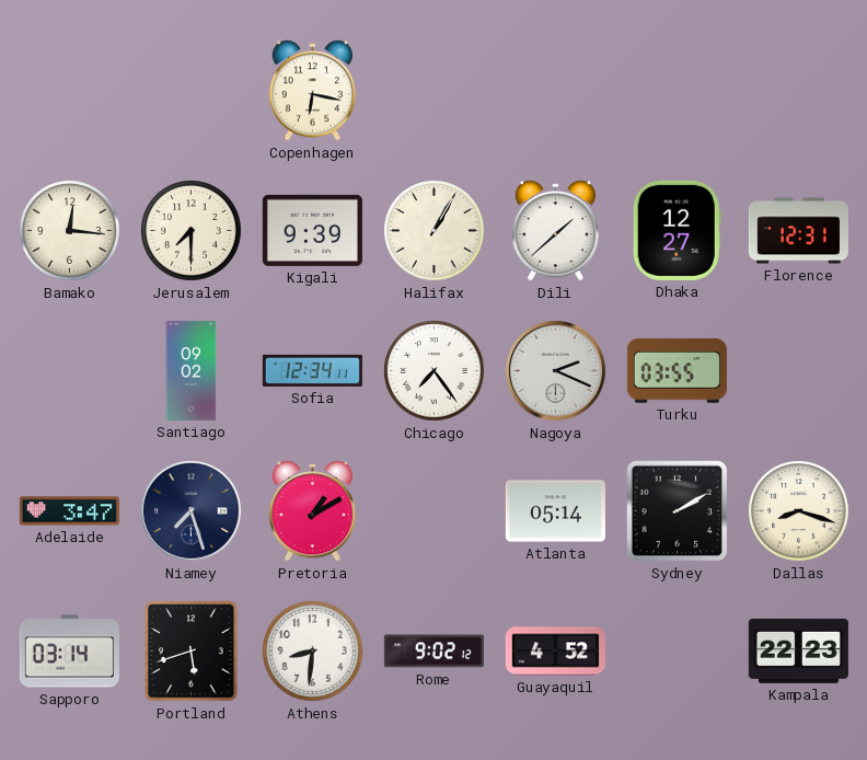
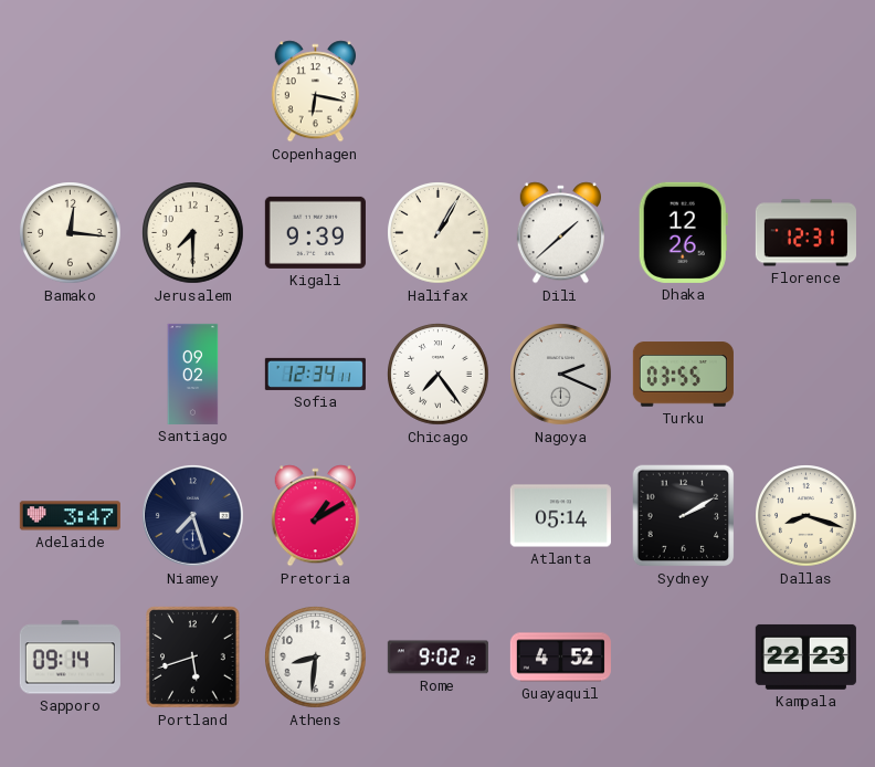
Dhaka: 12:27 -> 12:26
Sapporo: 03:14 -> 09:14
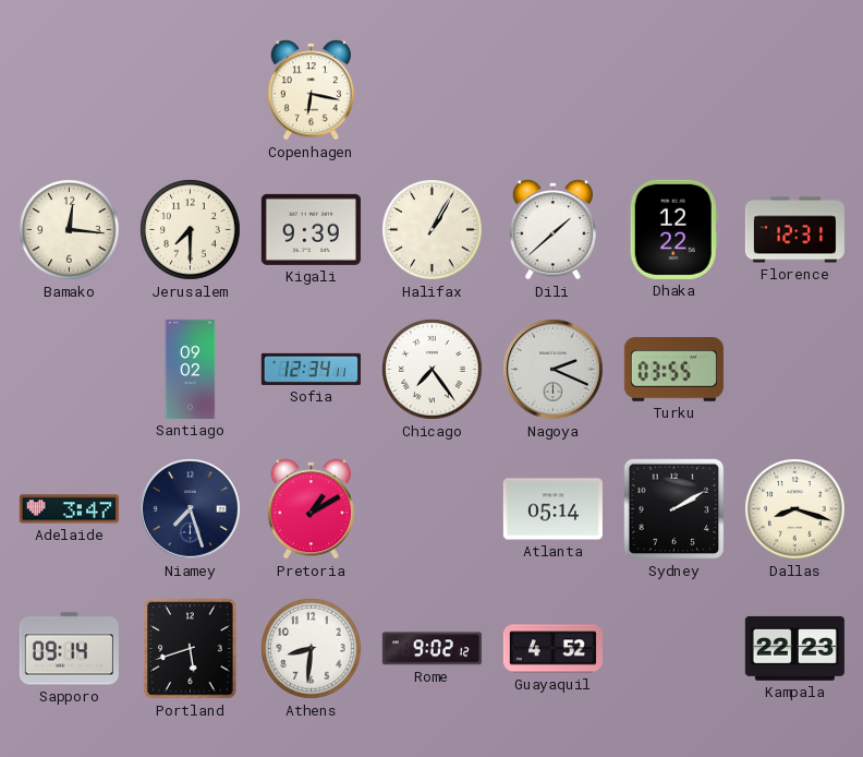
Dhaka: 12:26 -> 12:22
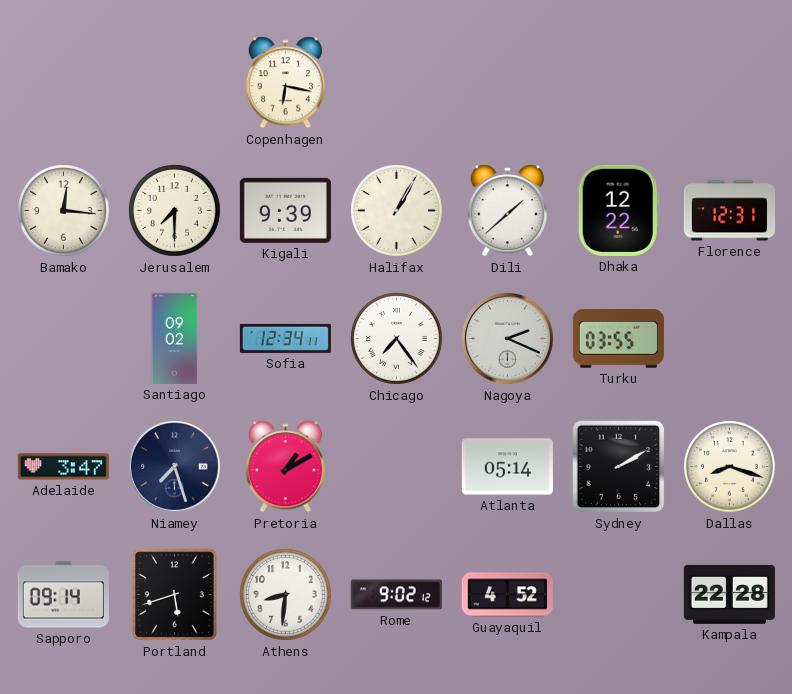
Kampala: 22:23 -> 22:28
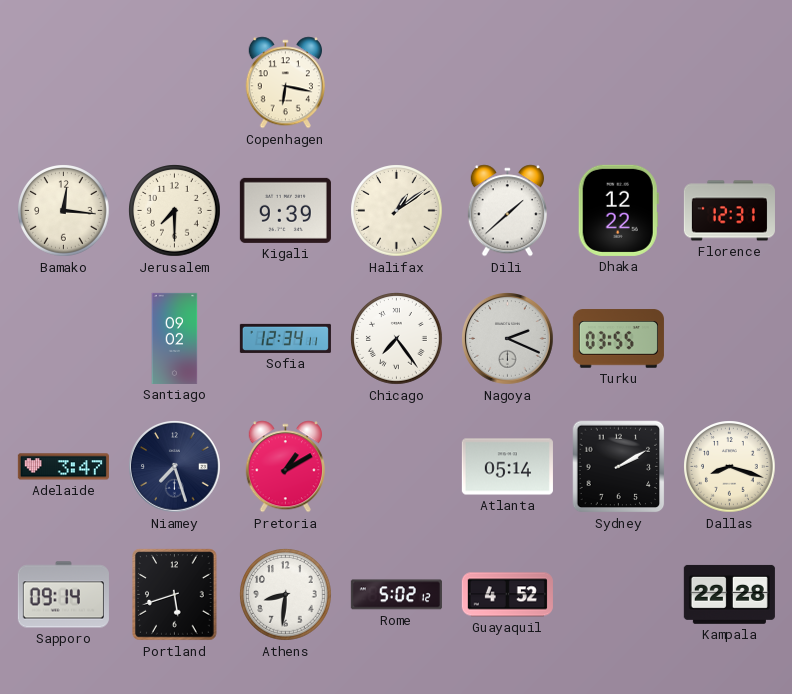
Halifax: 1:05 -> 1:09
Rome: 9:02 -> 5:02
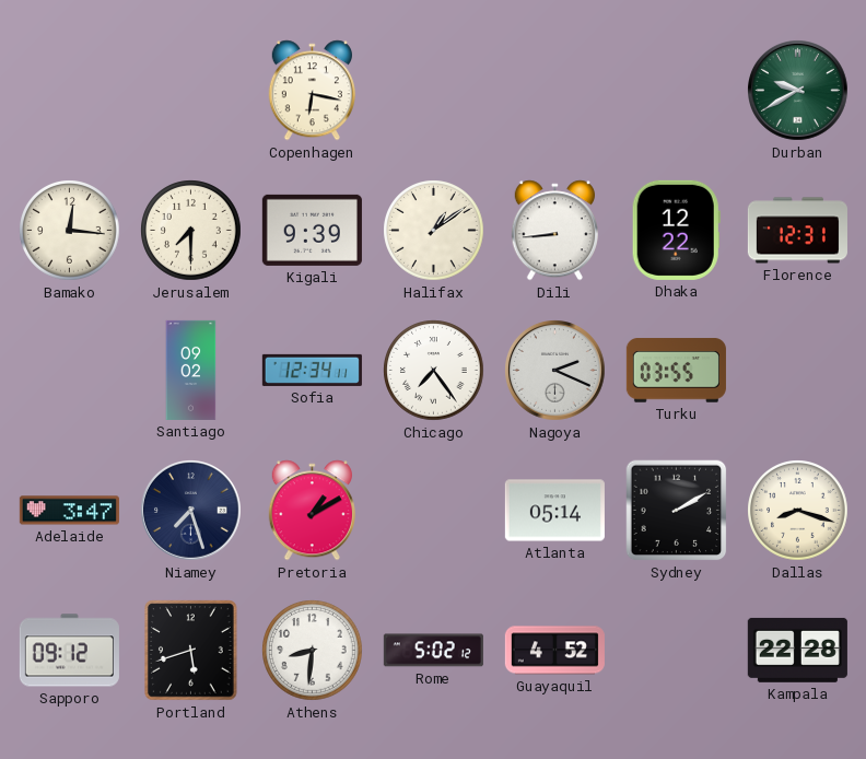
Durban: none -> 9:40
Dili: 1:38 -> 8:44
Sapporo: 09:14 -> 09:12
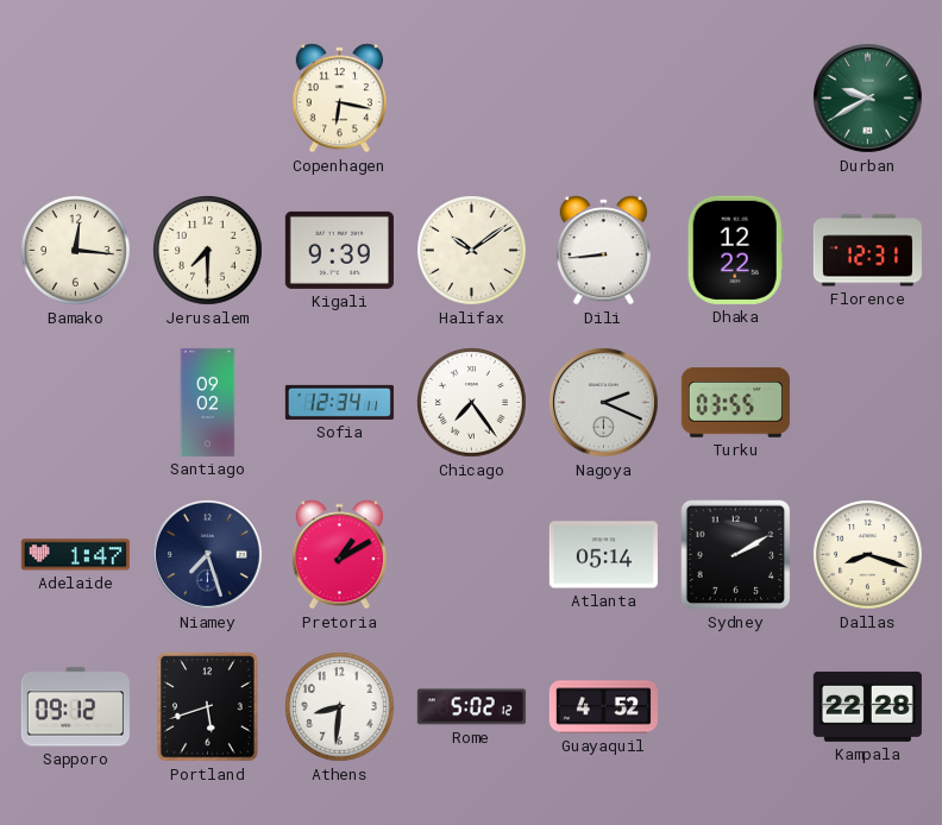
Halifax: 1:09 -> 10:09
Adelaide: 3:47 -> 1:47
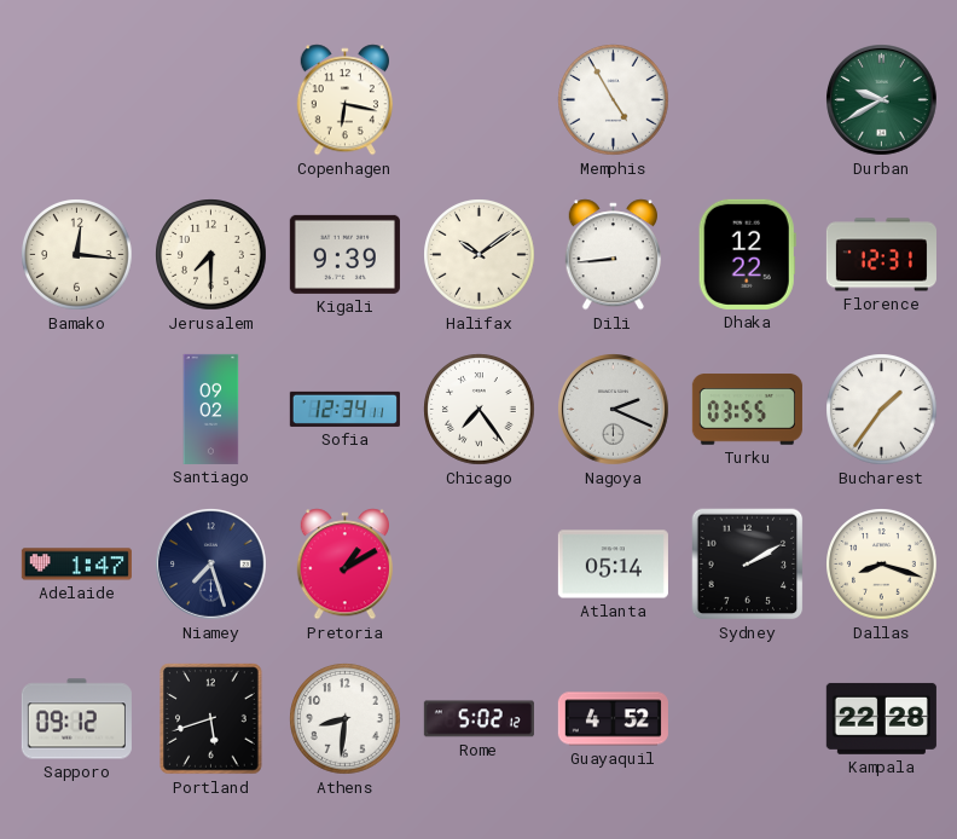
Memphis: none -> 4:55
Bucharest: none -> 1:36
